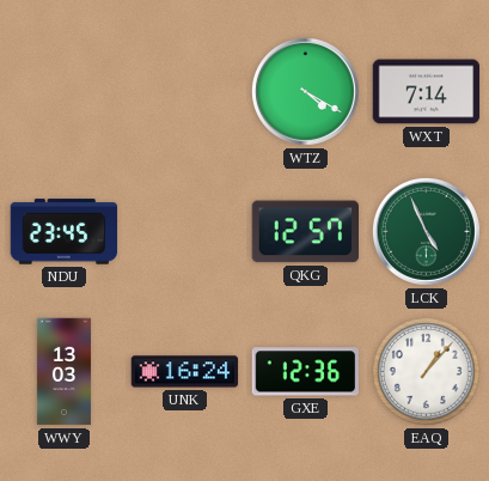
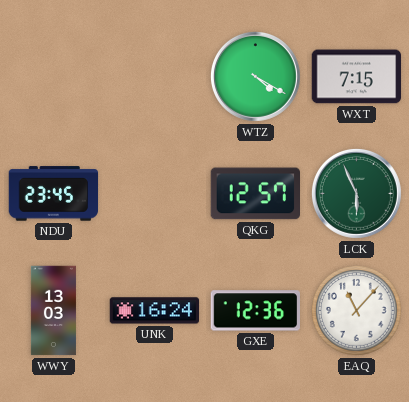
WXT: 7:14 -> 7:15
LCK: 4:56 -> 5:56
EAQ: 1:07 -> 11:07
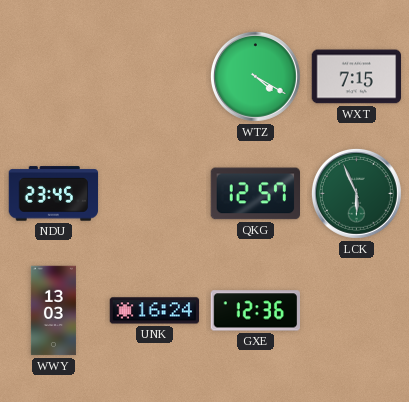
EAQ: 11:07 -> none
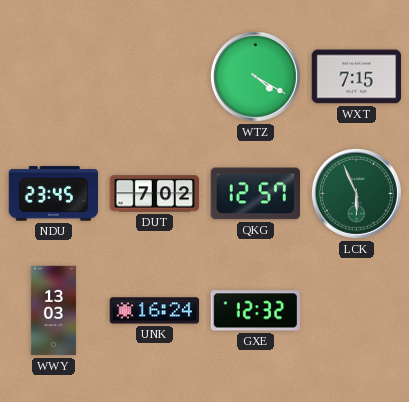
DUT: none -> 7:02
GXE: 12:36 -> 12:32
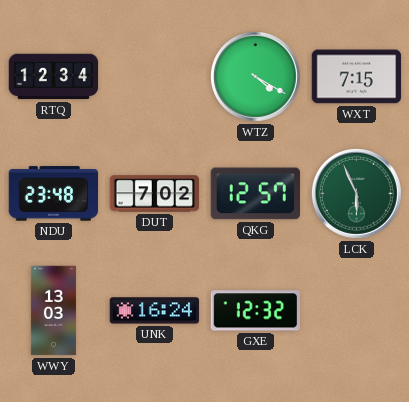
RTQ: none -> 12:34
NDU: 23:45 -> 23:48
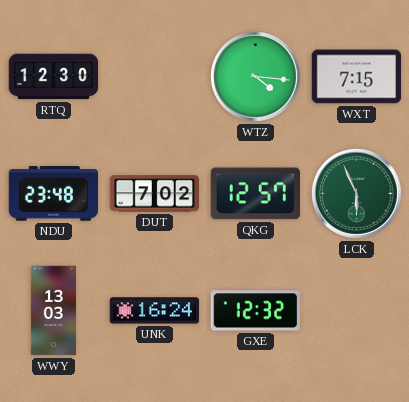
RTQ: 12:34 -> 12:30
WTZ: 4:20 -> 4:16
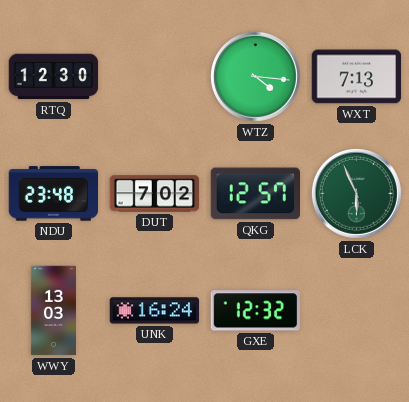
WXT: 7:15 -> 7:13
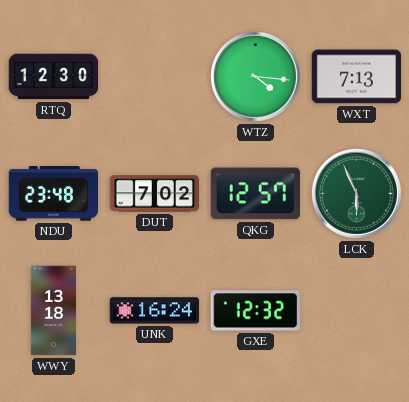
WWY: 13:03 -> 13:18
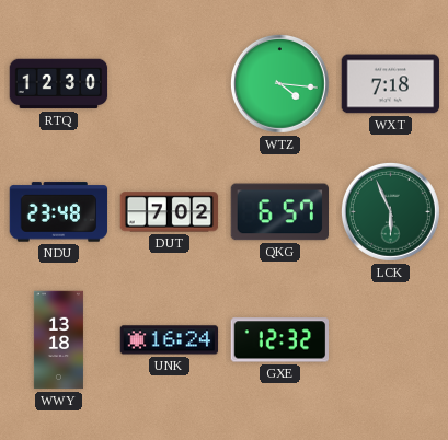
WXT: 7:13 -> 7:18
QKG: 12:57 -> 6:57
